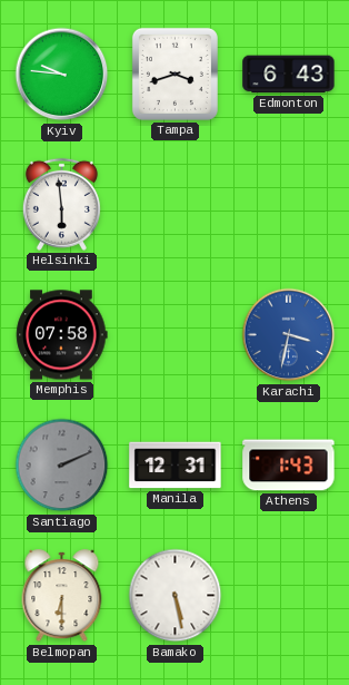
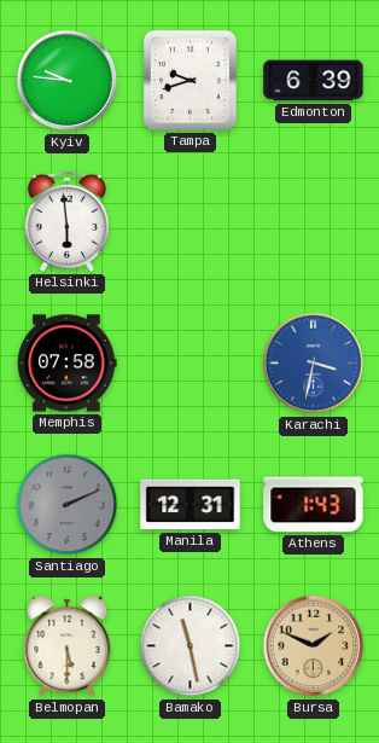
Tampa: 3:42 -> 9:42
Edmonton: 6:43 -> 6:39
Belmopan: 6:30 -> 5:30
Bamako: 5:28 -> 11:28
Bursa: none -> 1:49
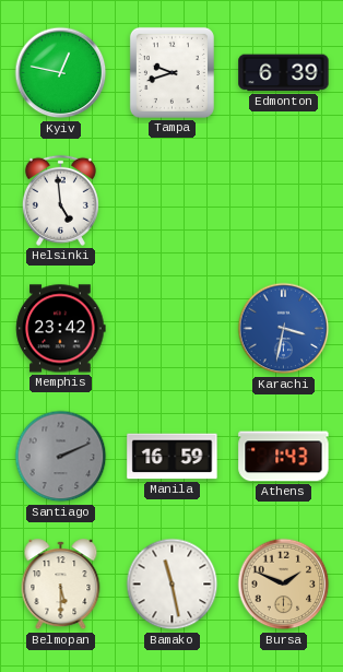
Kyiv: 9:46 -> 12:47
Helsinki: 5:59 -> 4:59
Memphis: 07:58 -> 23:42
Manila: 12:31 -> 16:59
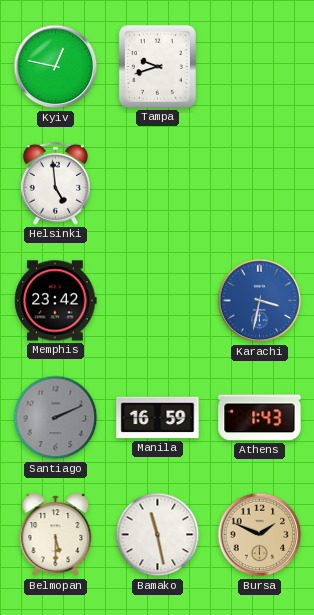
Edmonton: 6:39 -> none
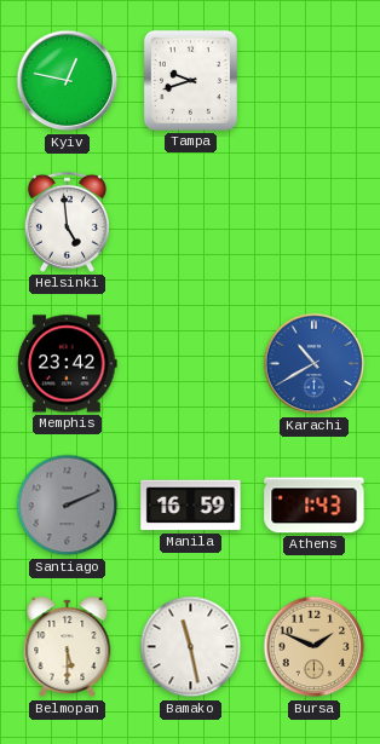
Karachi: 3:32 -> 10:40
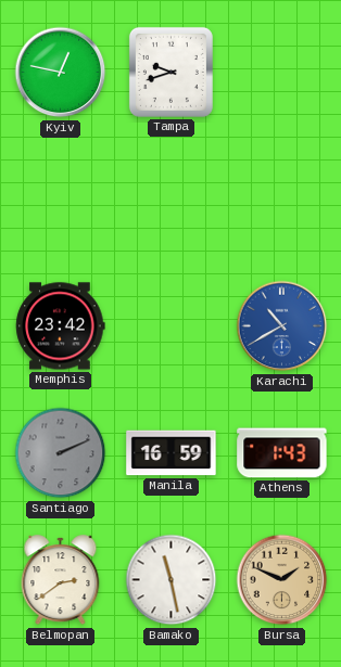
Helsinki: 4:59 -> none
Belmopan: 5:30 -> 2:39
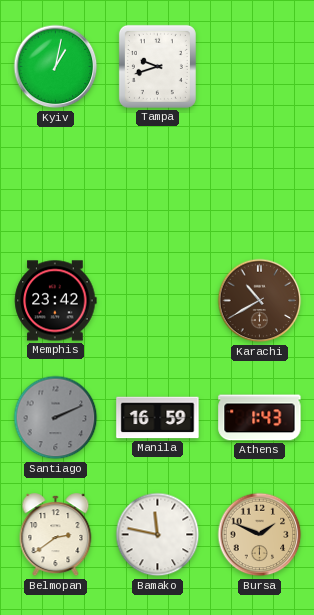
Kyiv: 12:47 -> 1:02
Karachi dial: blue -> brown
Bamako: 11:28 -> 11:47
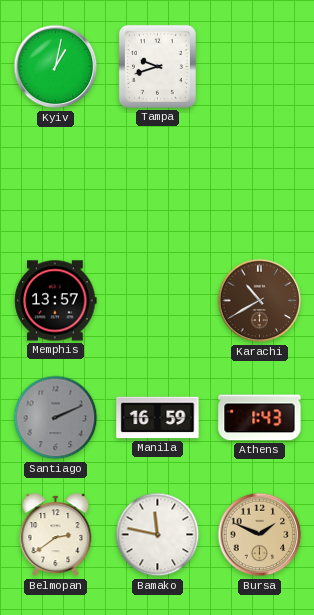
Memphis: 23:42 -> 13:57
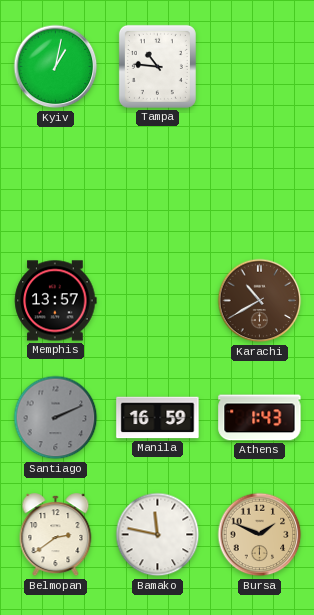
Tampa: 9:42 -> 10:46
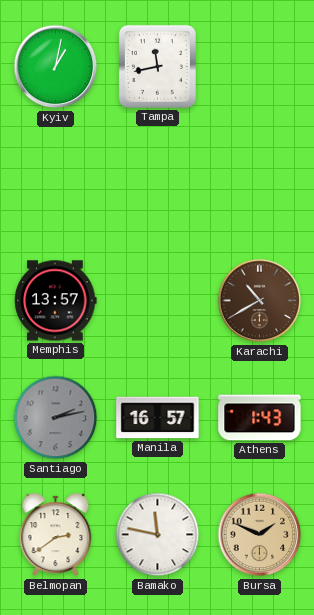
Tampa: 10:46 -> 11:43
Santiago: 2:11 -> 2:13
Manila: 16:59 -> 16:57
